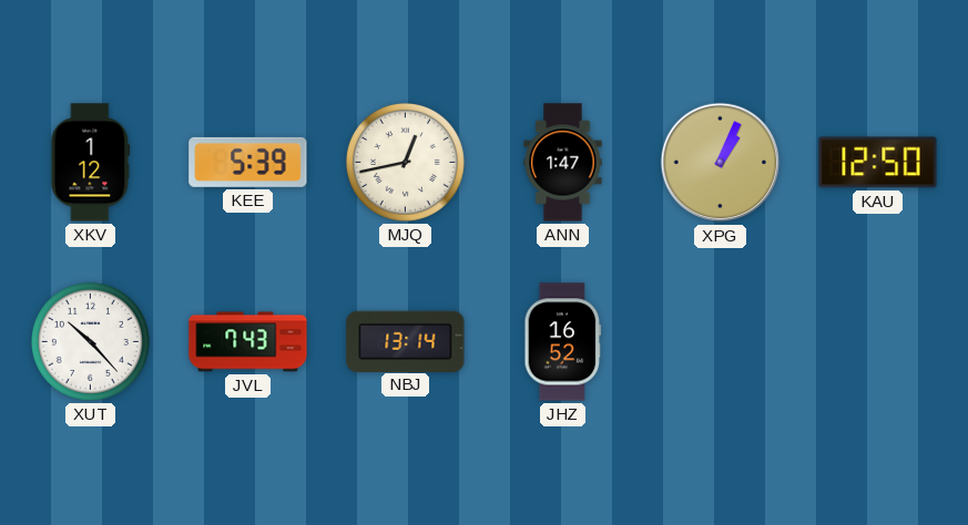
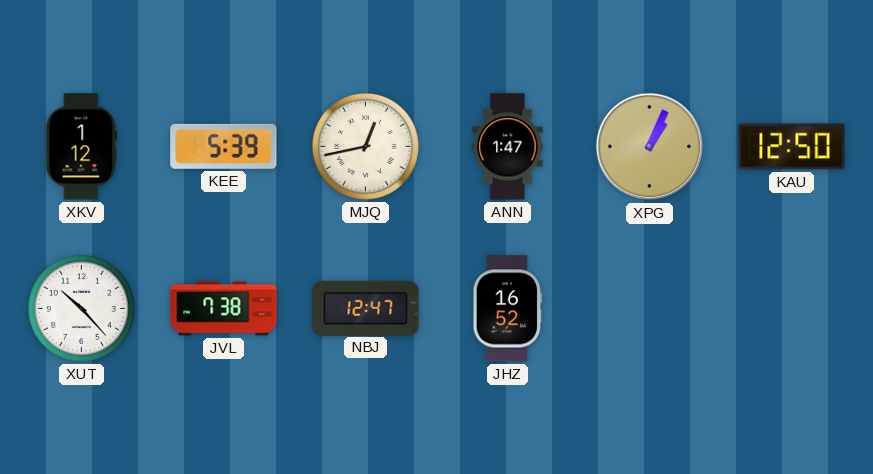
JVL: 7:43 -> 7:38
NBJ: 13:14 -> 12:47
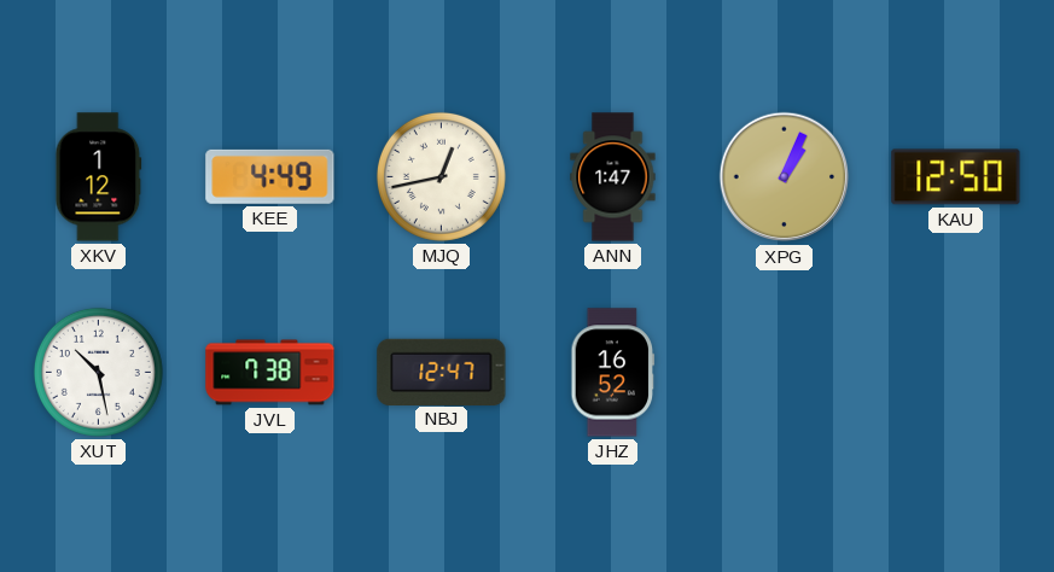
KEE: 5:39 -> 4:49
XUT: 10:23 -> 10:28
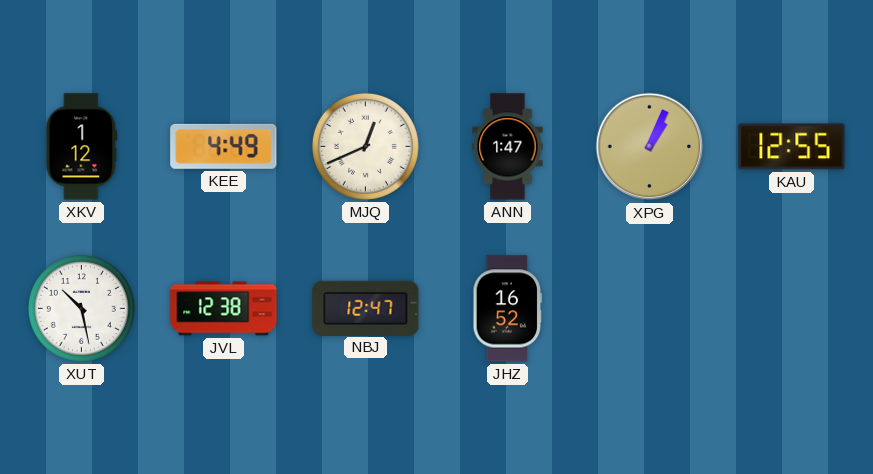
MJQ: 12:43 -> 12:41
KAU: 12:50 -> 12:55
JVL: 7:38 -> 12:38
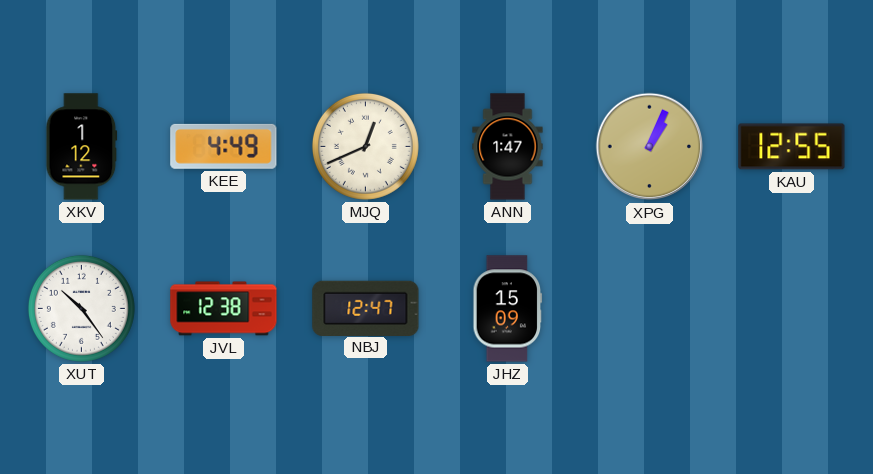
XUT: 10:28 -> 10:24
JHZ: 16:52 -> 15:09
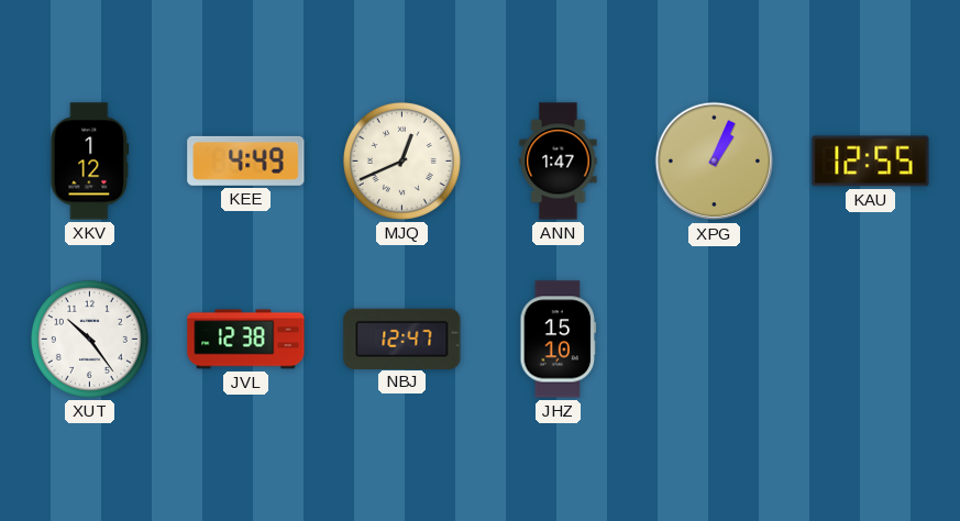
JHZ: 15:09 -> 15:10
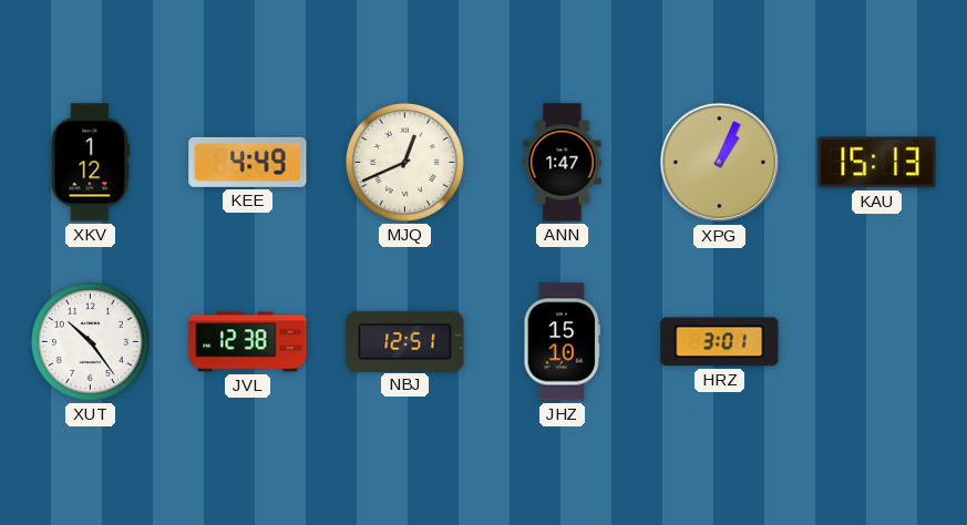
KAU: 12:55 -> 15:13
NBJ: 12:47 -> 12:51
HRZ: none -> 3:01
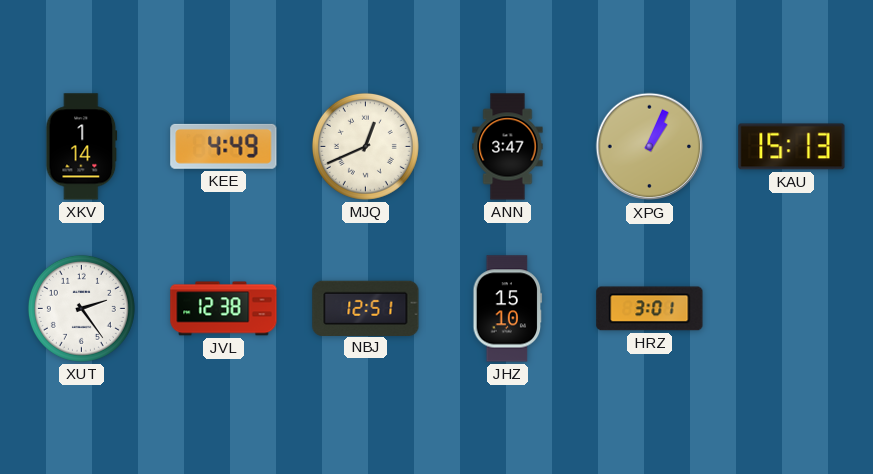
XKV: 1:12 -> 1:14
ANN: 1:47 -> 3:47
XUT: 10:24 -> 2:24
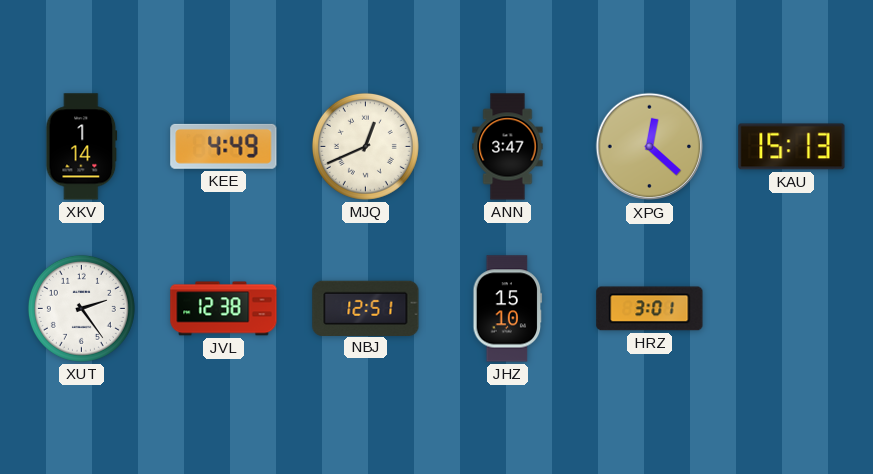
XPG: 1:04 -> 12:22
